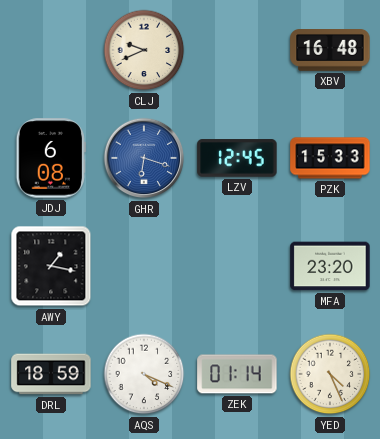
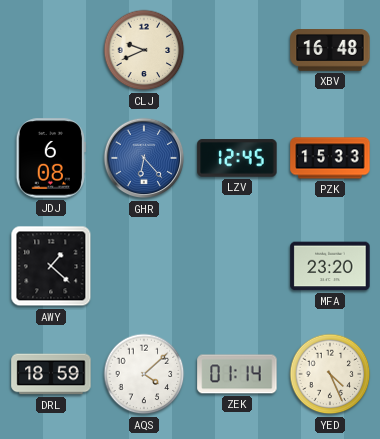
GHR: 6:18 -> 6:23
AWY: 1:17 -> 1:22
AQS: 4:19 -> 4:08
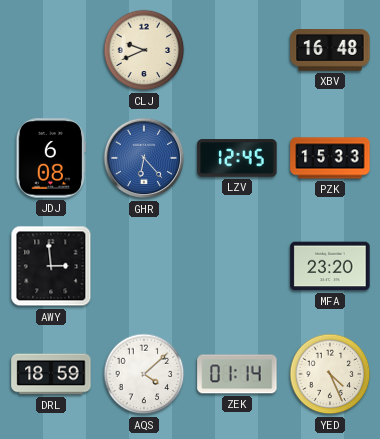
AWY: 1:22 -> 2:59
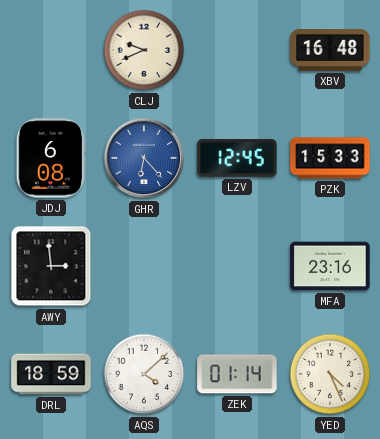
MFA: 23:20 -> 23:16
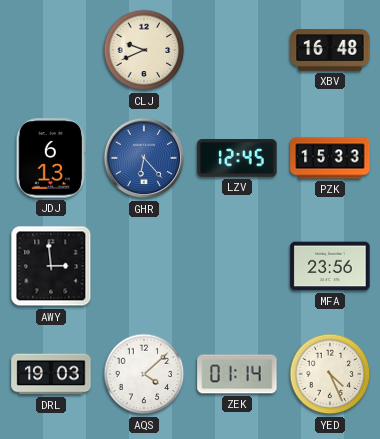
JDJ: 6:08 -> 6:13
MFA: 23:16 -> 23:56
DRL: 18:59 -> 19:03
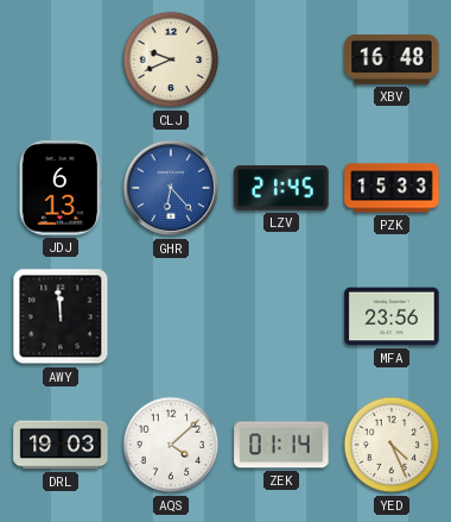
LZV: 12:45 -> 21:45
AWY: 2:59 -> 11:59
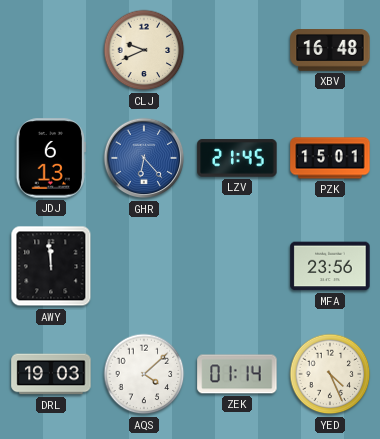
PZK: 15:33 -> 15:01
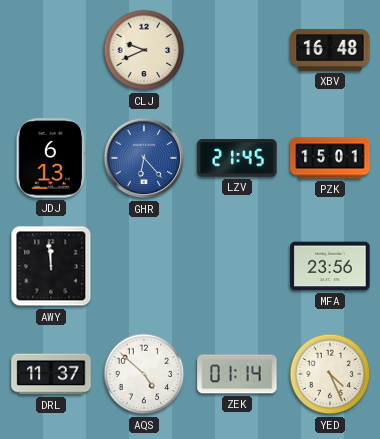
DRL: 19:03 -> 11:37
AQS: 4:08 -> 4:52
